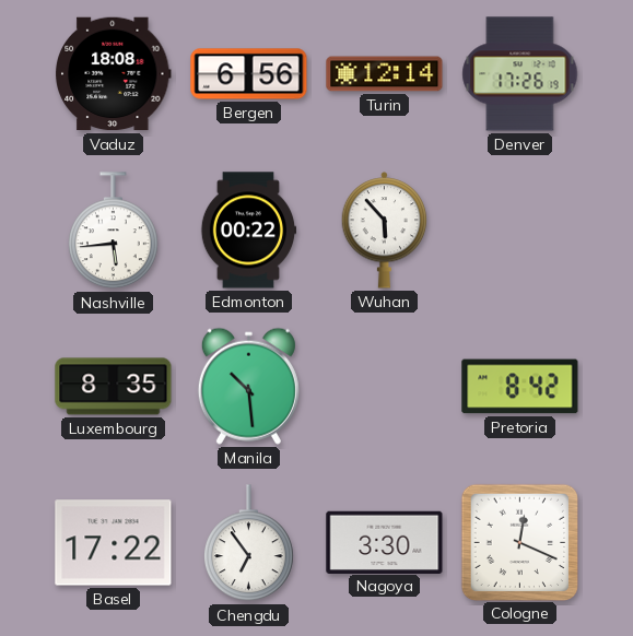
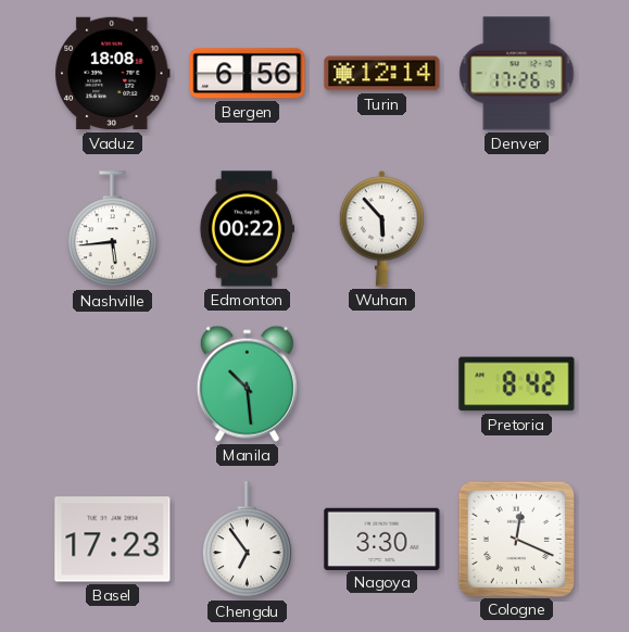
Luxembourg: 8:35 -> none
Basel: 17:22 -> 17:23
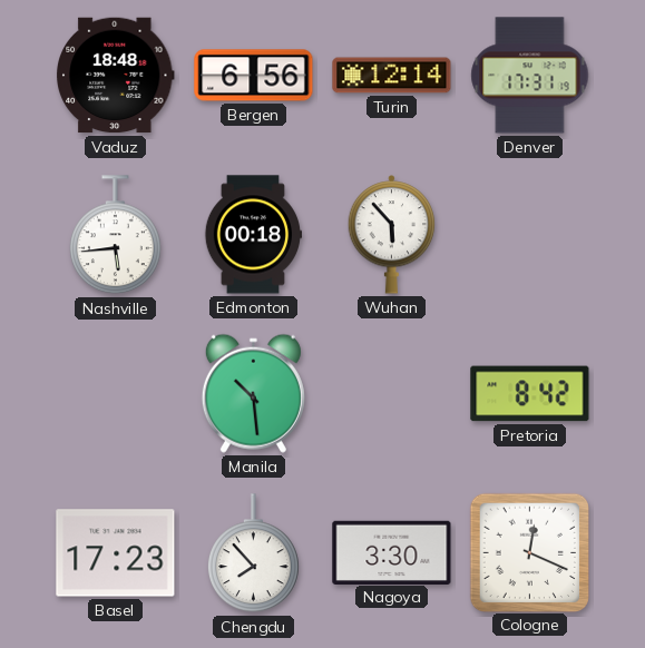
Vaduz: 18:08 -> 18:48
Denver: 17:26 -> 17:31
Edmonton: 00:22 -> 00:18
Chengdu: 6:54 -> 7:53
